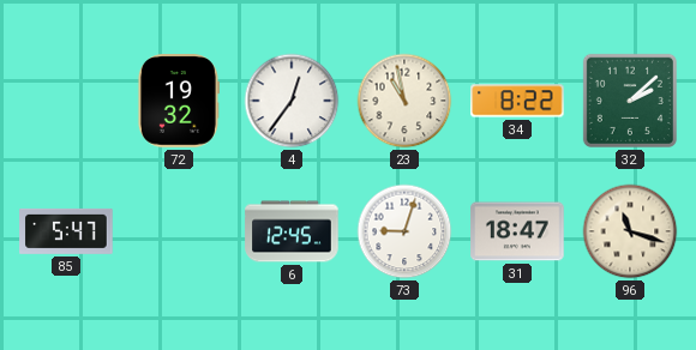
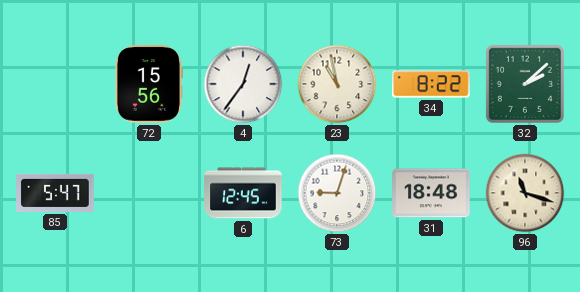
72: 19:32 -> 15:56
31: 18:47 -> 18:48
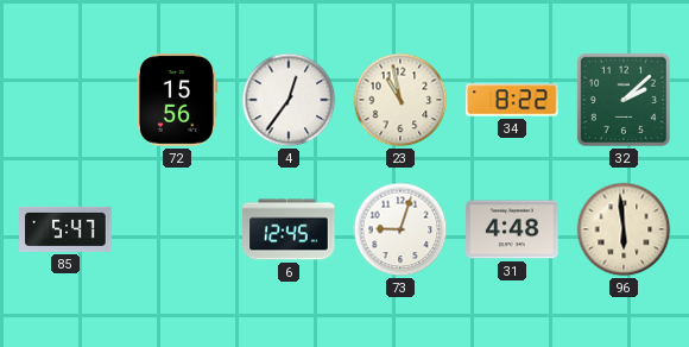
31: 18:48 -> 4:48
96: 11:18 -> 5:59
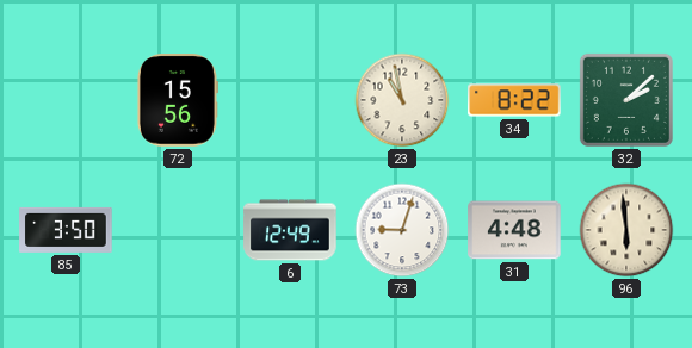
4: 12:36 -> none
85: 5:47 -> 3:50
6: 12:45 -> 12:49
